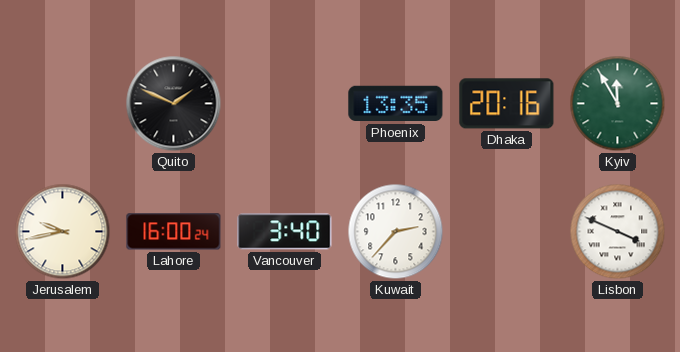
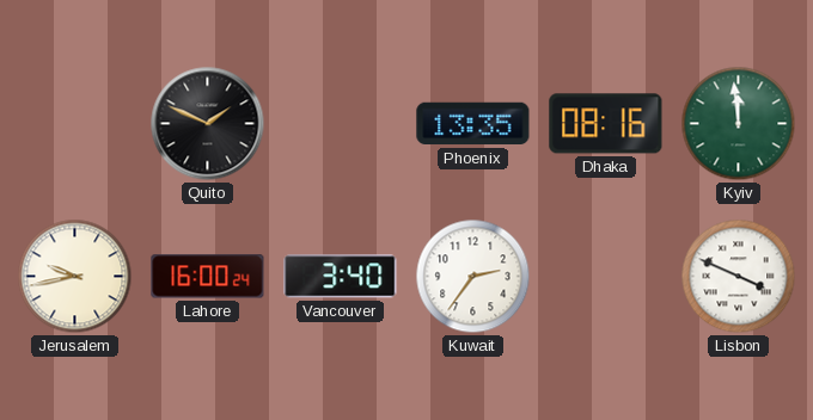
Dhaka: 20:16 -> 08:16
Kyiv: 11:55 -> 11:59
Kuwait: 2:37 -> 2:36
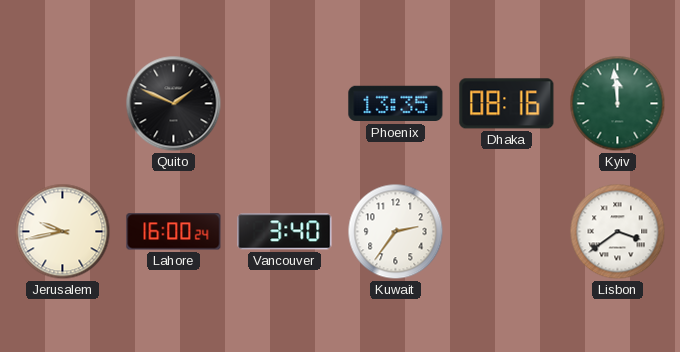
Lisbon: 3:49 -> 3:39
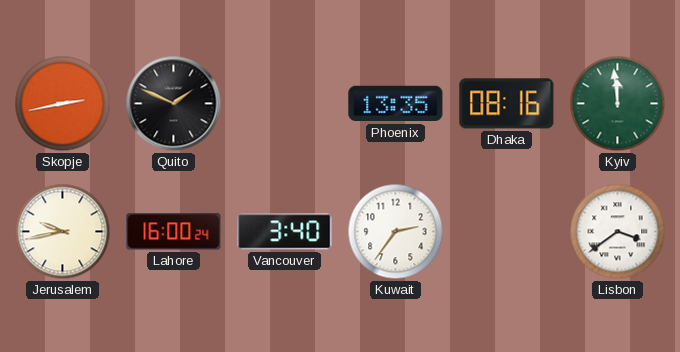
Skopje: none -> 2:43
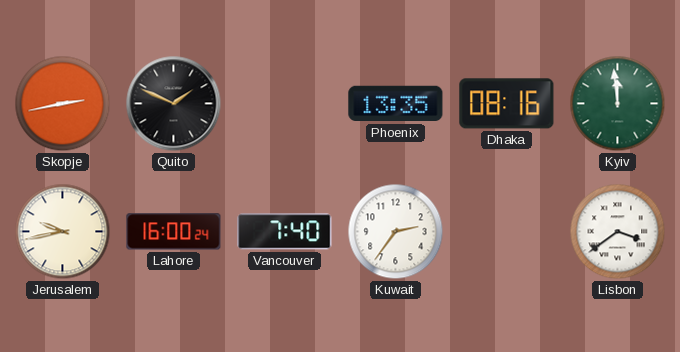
Vancouver: 3:40 -> 7:40
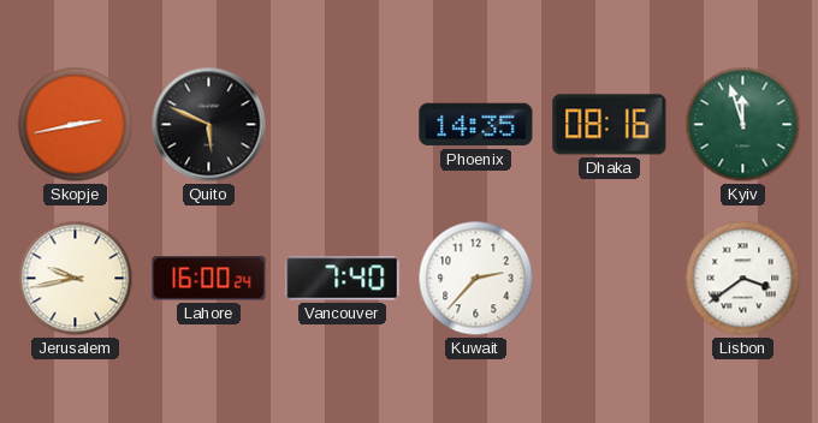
Quito: 1:49 -> 5:49
Phoenix: 13:35 -> 14:35
Kyiv: 11:59 -> 11:57
Kuwait: 2:36 -> 2:37
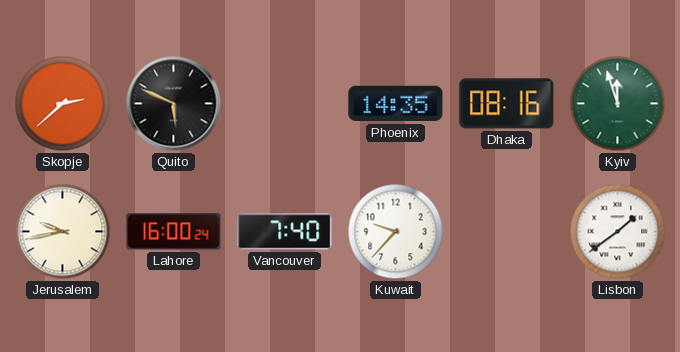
Skopje: 2:43 -> 2:38
Kuwait: 2:37 -> 9:37
Lisbon: 3:39 -> 1:39
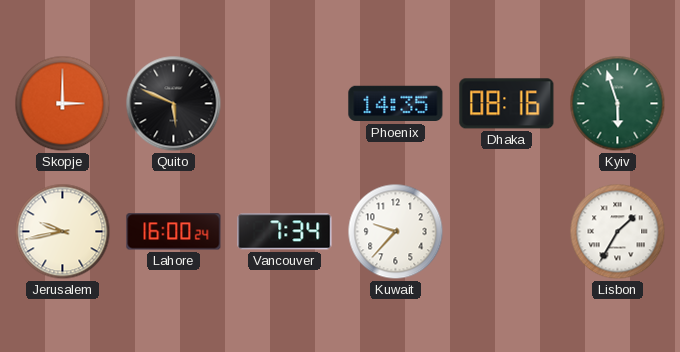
Skopje: 2:38 -> 3:00
Kyiv: 11:57 -> 5:57
Vancouver: 7:40 -> 7:34
Lisbon: 1:39 -> 1:35
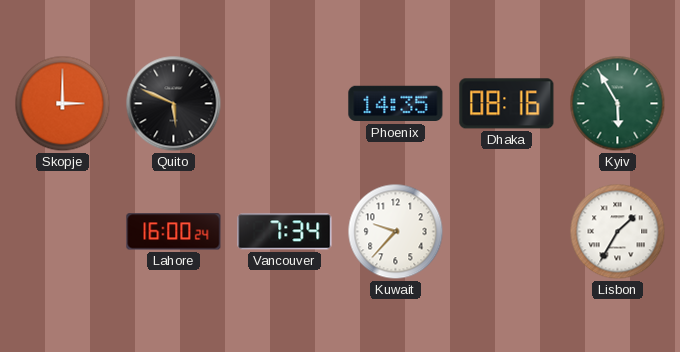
Kyiv: 5:57 -> 5:55
Jerusalem: 9:43 -> none
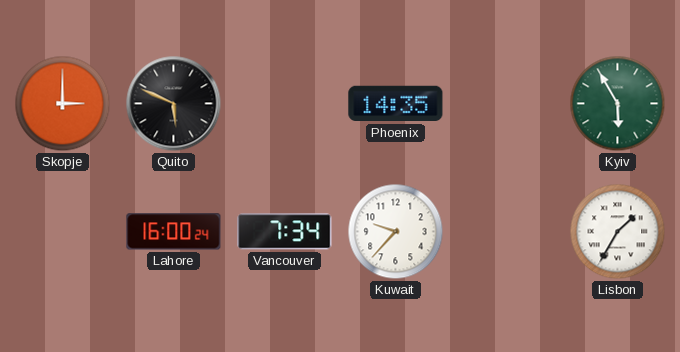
Dhaka: 08:16 -> none
